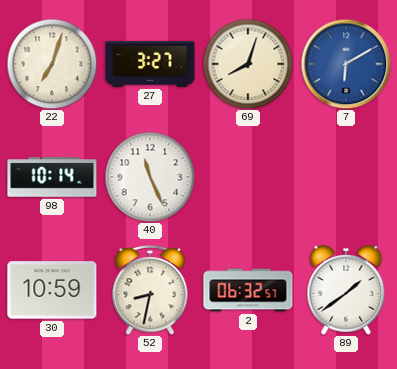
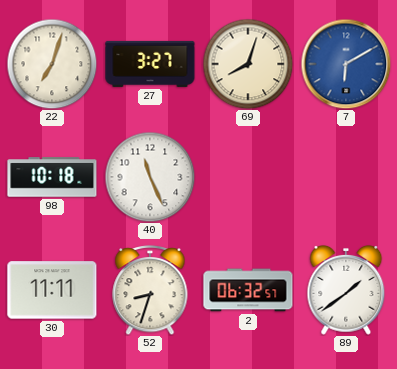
98: 10:14 -> 10:18
30: 10:59 -> 11:11
52: 8:32 -> 8:33
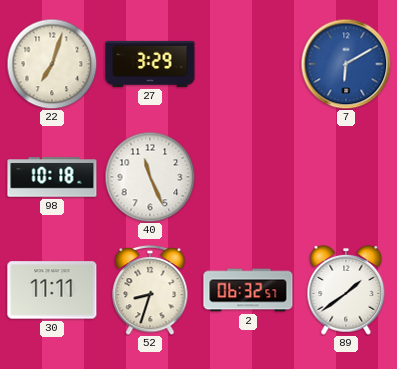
27: 3:27 -> 3:29
69: 8:03 -> none
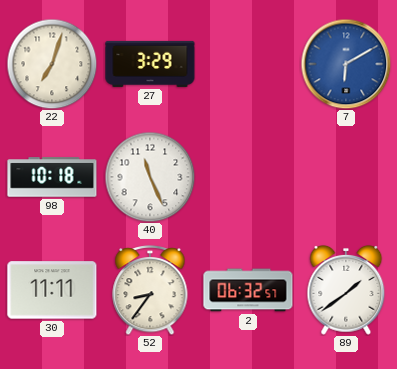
52: 8:33 -> 8:36
